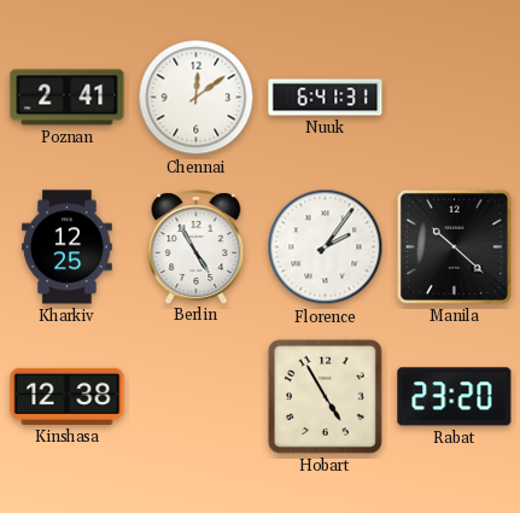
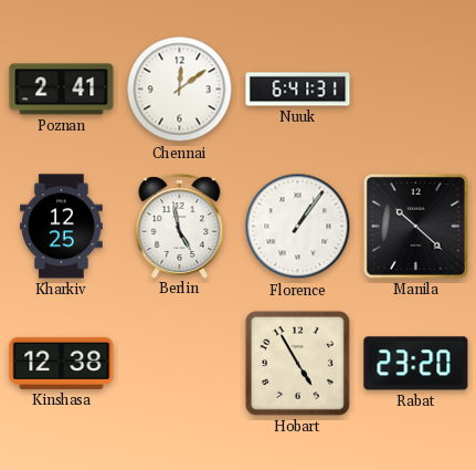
Berlin: 4:55 -> 4:58
Florence: 2:06 -> 1:06
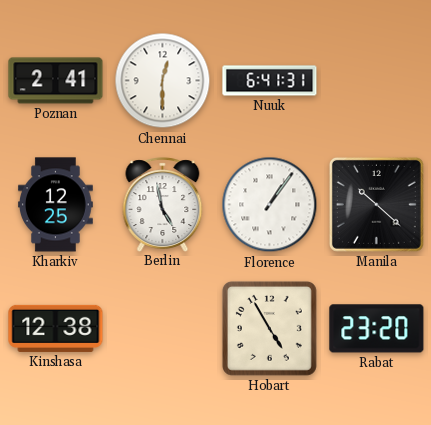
Chennai: 12:09 -> 12:30
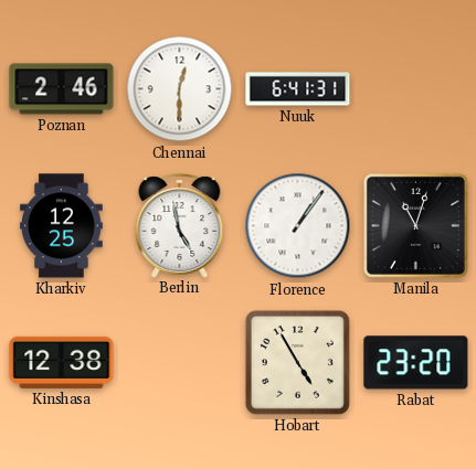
Poznan: 2:41 -> 2:46
Manila: 10:22 -> 11:03
